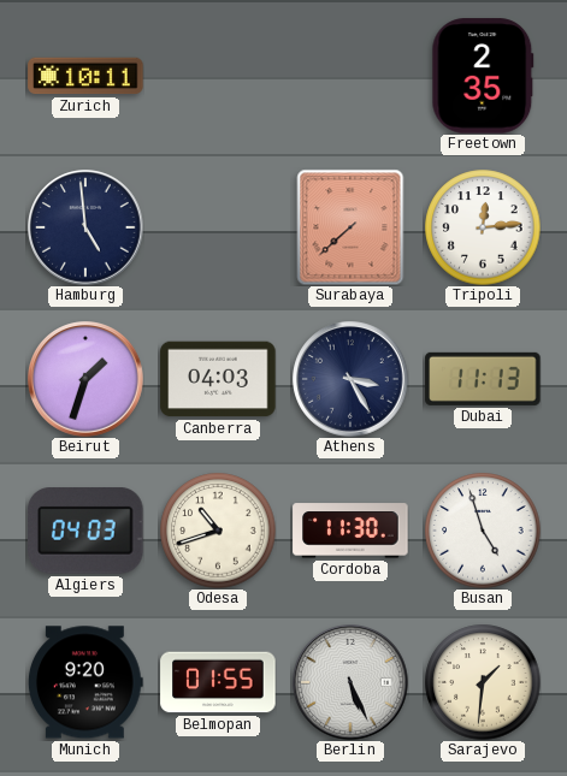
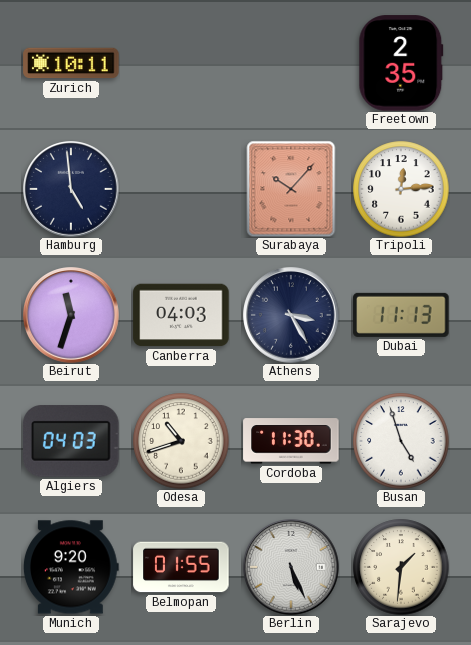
Surabaya: 7:38 -> 10:07
Beirut: 1:33 -> 11:33
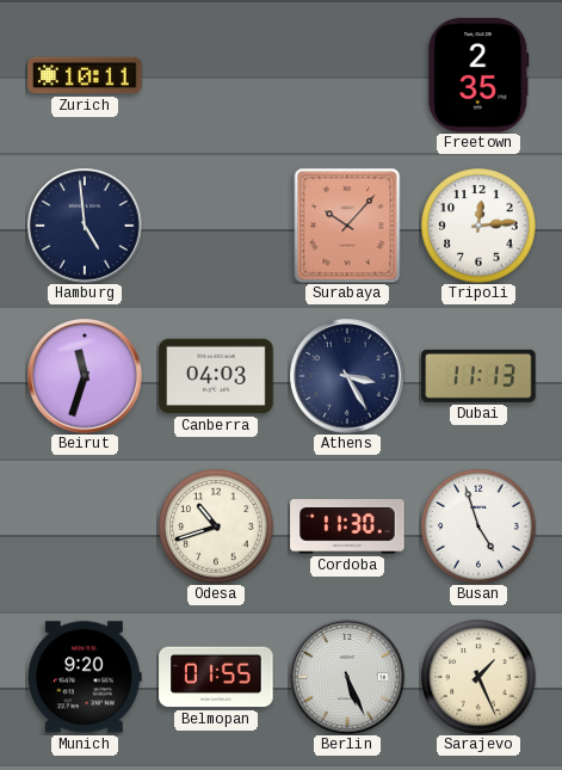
Algiers: 04:03 -> none
Sarajevo: 1:31 -> 1:26
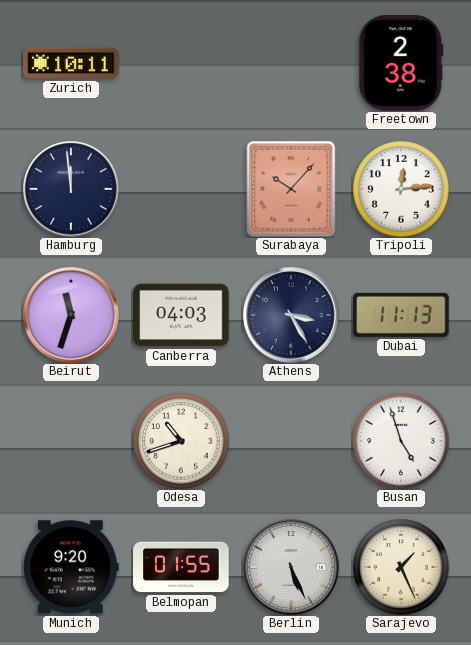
Freetown: 2:35 -> 2:38
Hamburg: 4:59 -> 11:59
Cordoba: 11:30 -> none
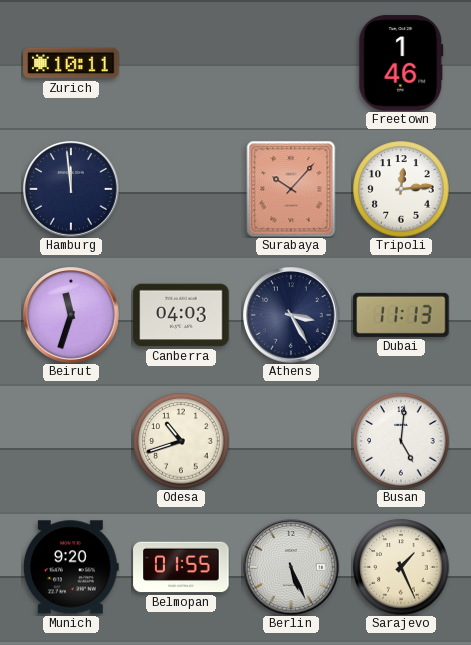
Freetown: 2:38 -> 1:46
Busan: 4:57 -> 5:01
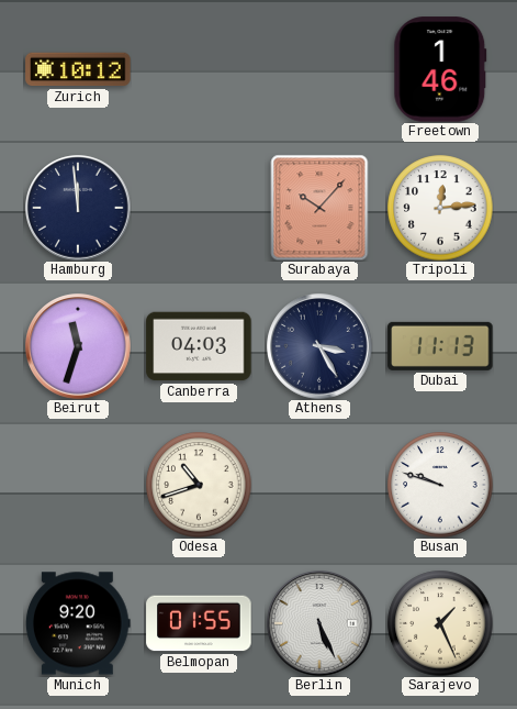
Zurich: 10:11 -> 10:12
Busan: 5:01 -> 9:48
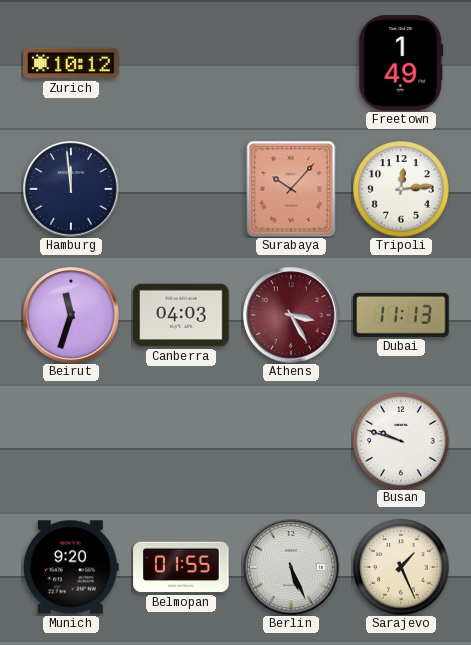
Freetown: 1:46 -> 1:49
Athens dial: navy -> burgundy
Odesa: 10:42 -> none
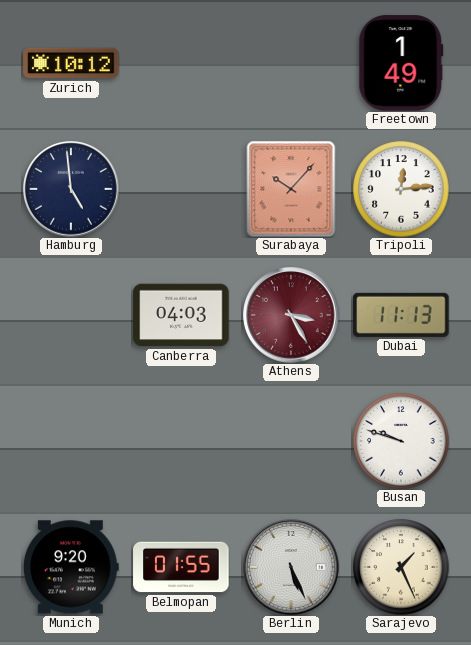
Hamburg: 11:59 -> 4:59
Beirut: 11:33 -> none
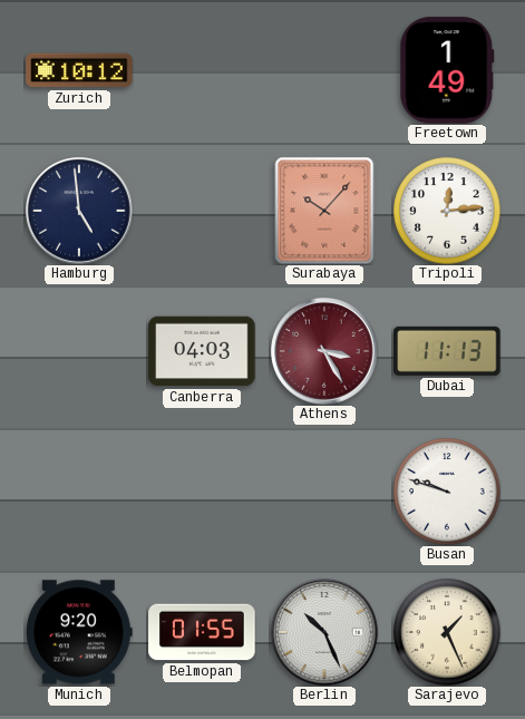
Berlin: 5:26 -> 10:26
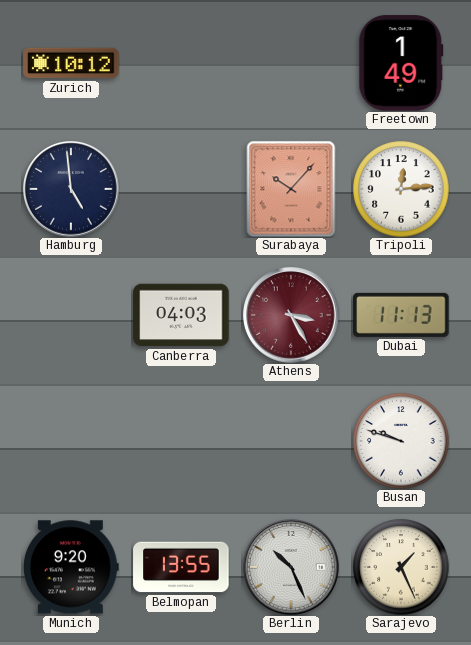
Belmopan: 01:55 -> 13:55
